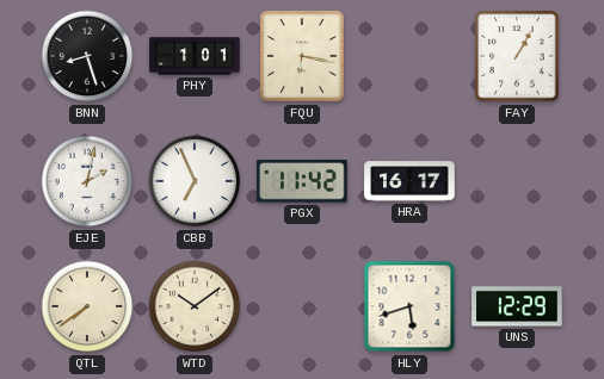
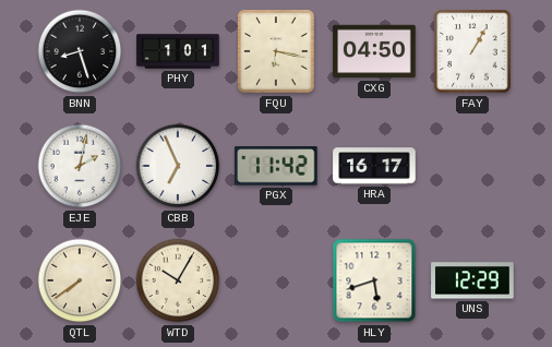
CXG: none -> 04:50
WTD: 10:09 -> 10:05
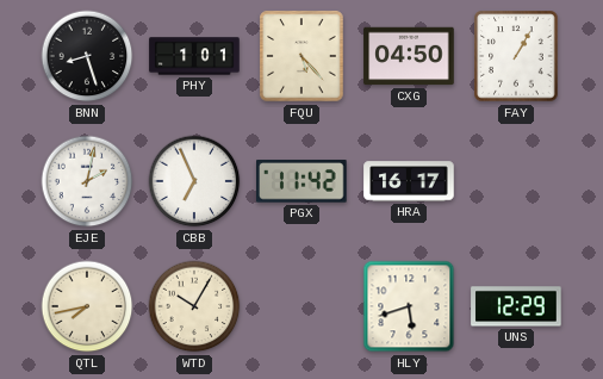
FQU: 6:17 -> 5:23
QTL: 7:39 -> 7:43
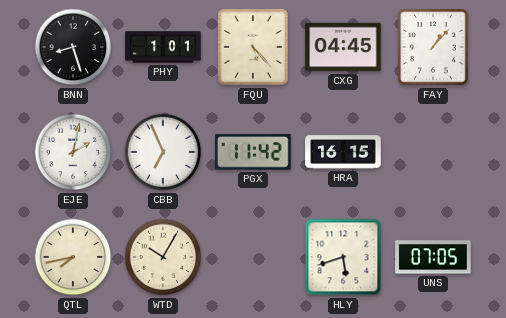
CXG: 04:50 -> 04:45
FAY: 1:05 -> 1:07
HRA: 16:17 -> 16:15
UNS: 12:29 -> 07:05
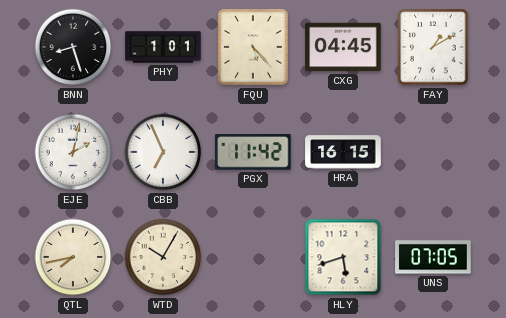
FAY: 1:07 -> 1:10
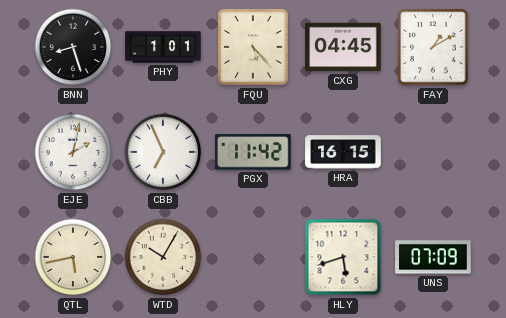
QTL: 7:43 -> 5:43
UNS: 07:05 -> 07:09
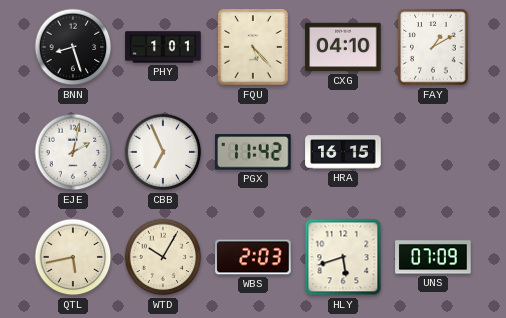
CXG: 04:45 -> 04:10
WBS: none -> 2:03
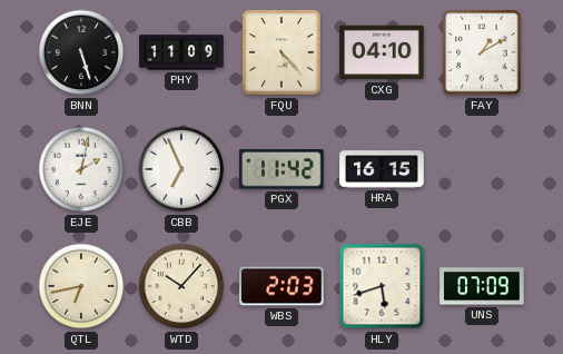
BNN: 8:27 -> 5:27
PHY: 1:01 -> 11:09
QTL: 5:43 -> 6:43
WTD: 10:05 -> 10:07
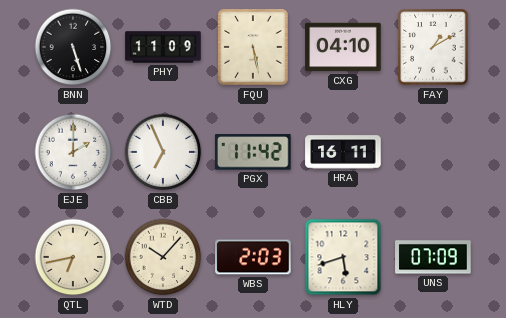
FQU: 5:23 -> 5:28
EJE: 2:02 -> 2:00
HRA: 16:15 -> 16:11
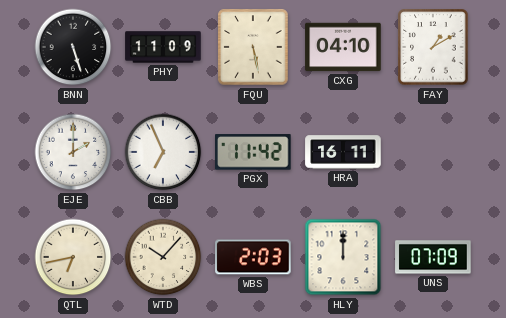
HLY: 5:42 -> 12:00
